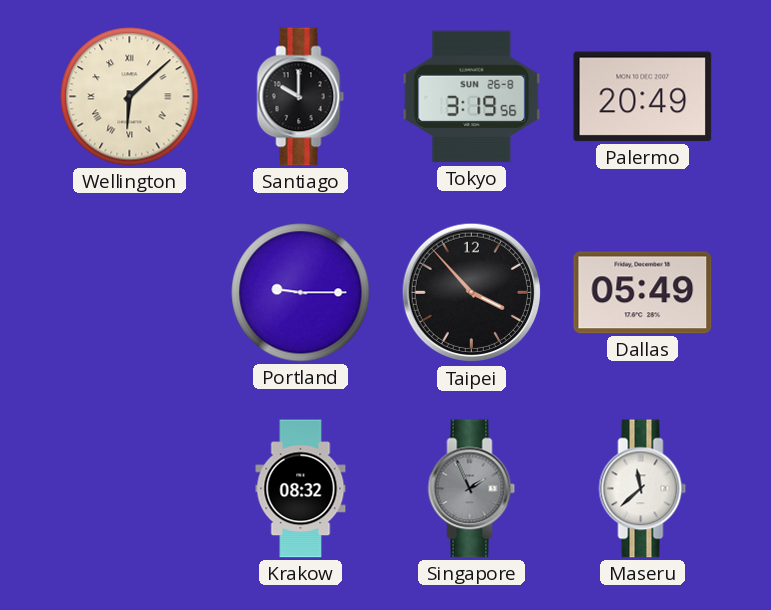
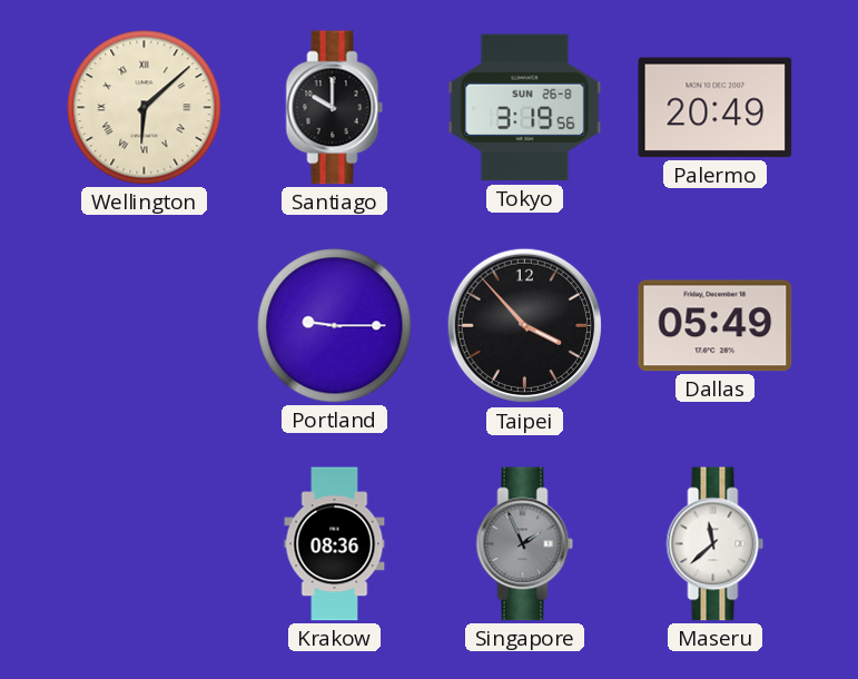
Krakow: 08:32 -> 08:36
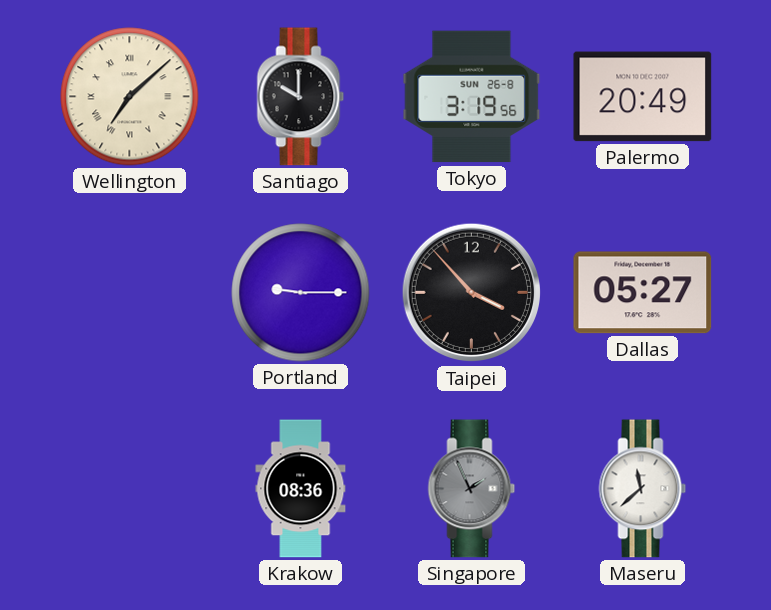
Wellington: 6:08 -> 7:08
Dallas: 05:49 -> 05:27
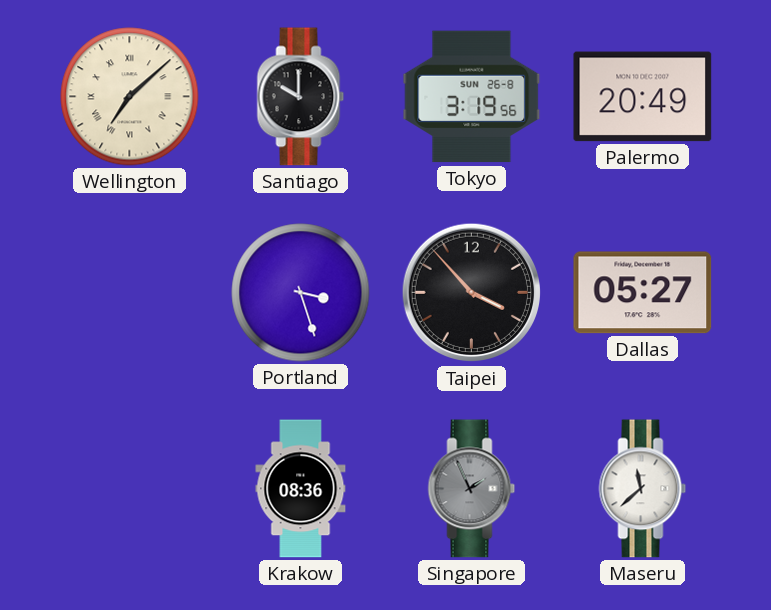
Portland: 9:15 -> 3:27
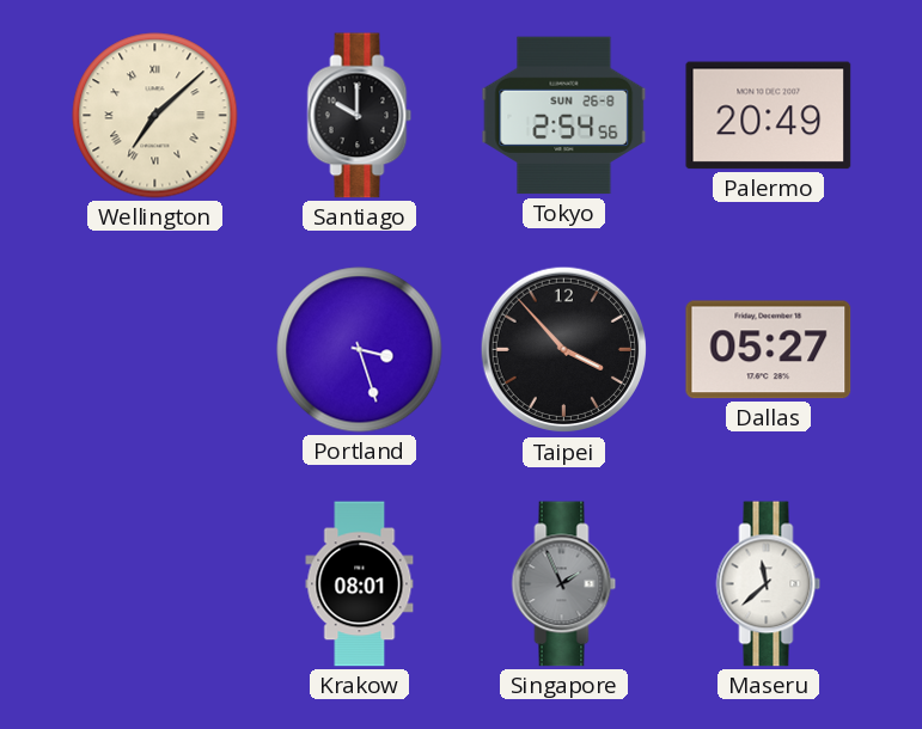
Tokyo: 3:19 -> 2:54
Krakow: 08:36 -> 08:01
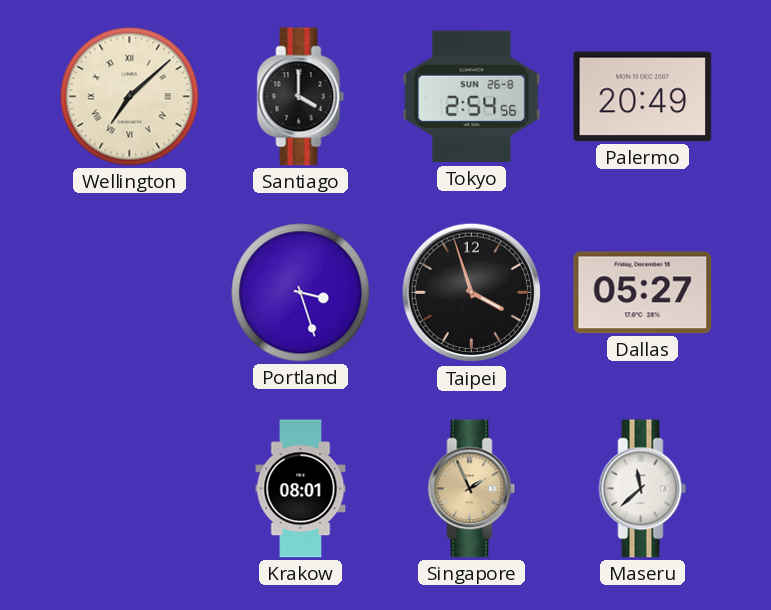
Santiago: 10:00 -> 4:00
Taipei: 3:53 -> 3:57
Singapore dial: grey -> champagne
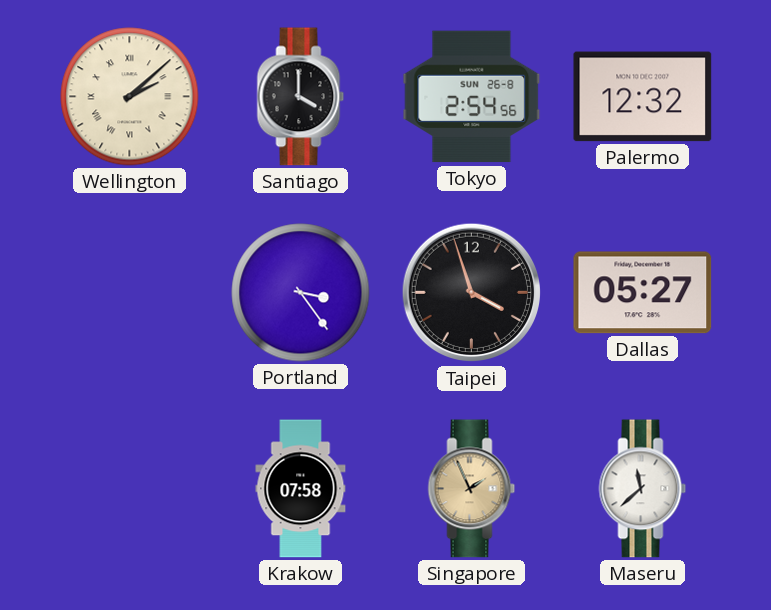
Wellington: 7:08 -> 2:08
Palermo: 20:49 -> 12:32
Portland: 3:27 -> 3:24
Krakow: 08:01 -> 07:58
